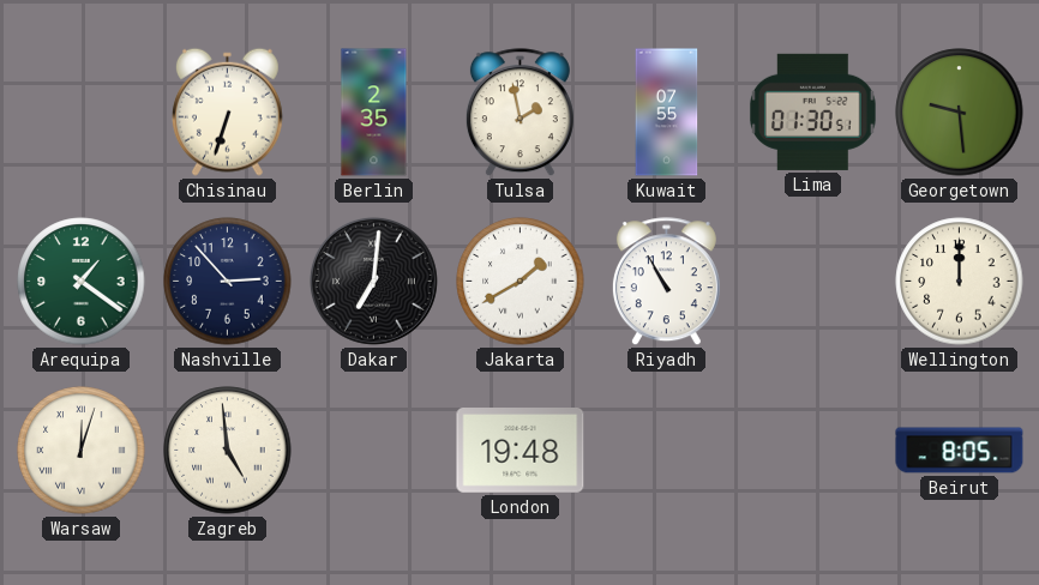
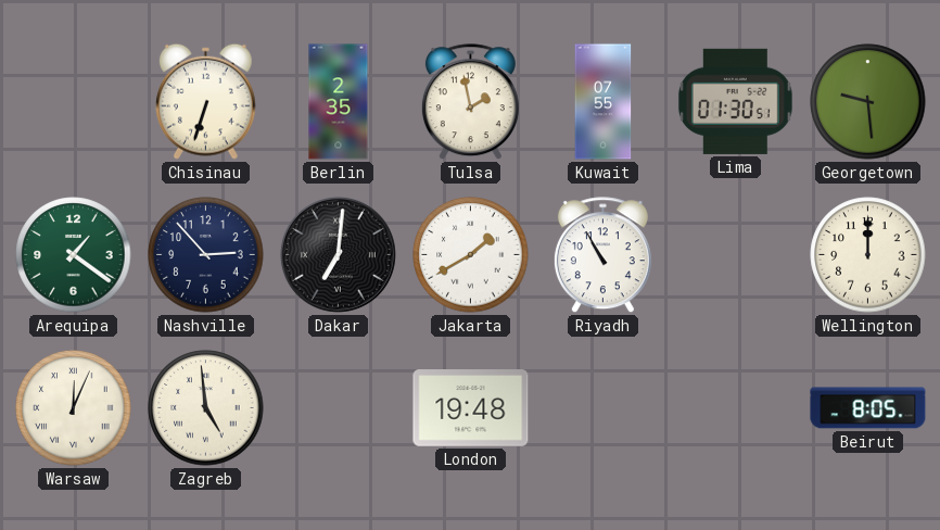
Warsaw: 12:03 -> 12:04
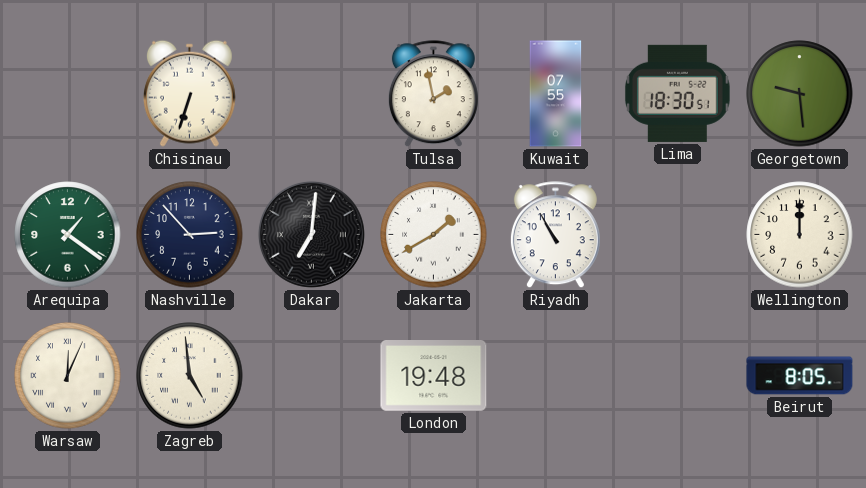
Berlin: 2:35 -> none
Lima: 01:30 -> 18:30
